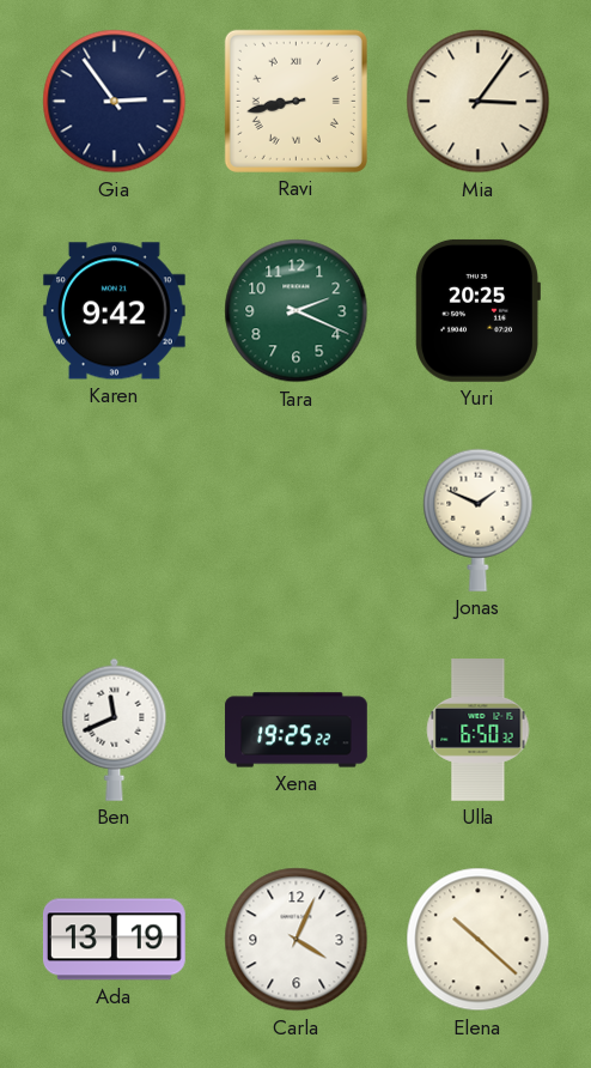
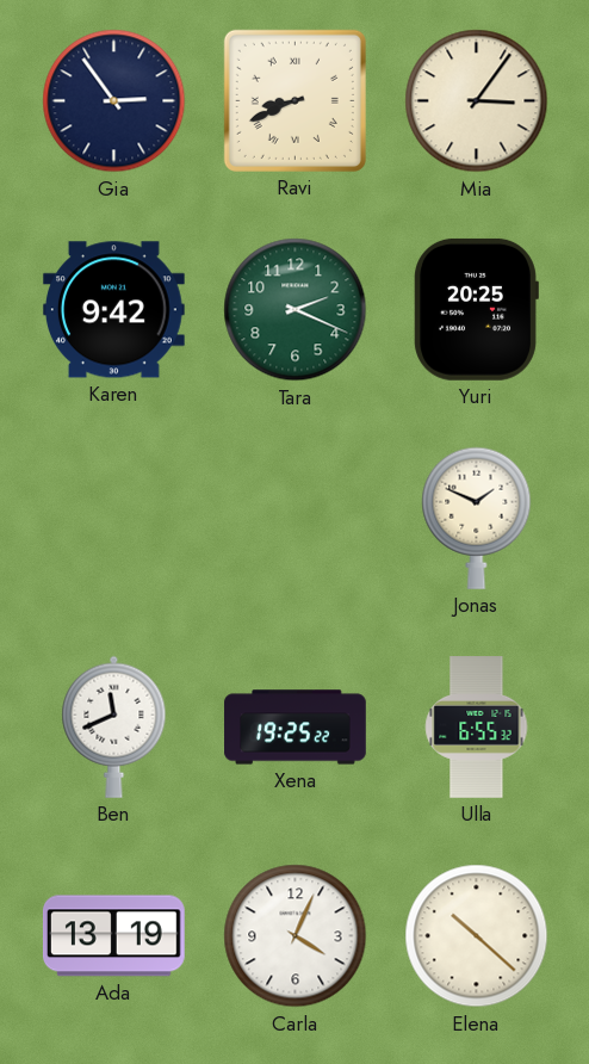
Ravi: 8:43 -> 8:41
Ulla: 6:50 -> 6:55
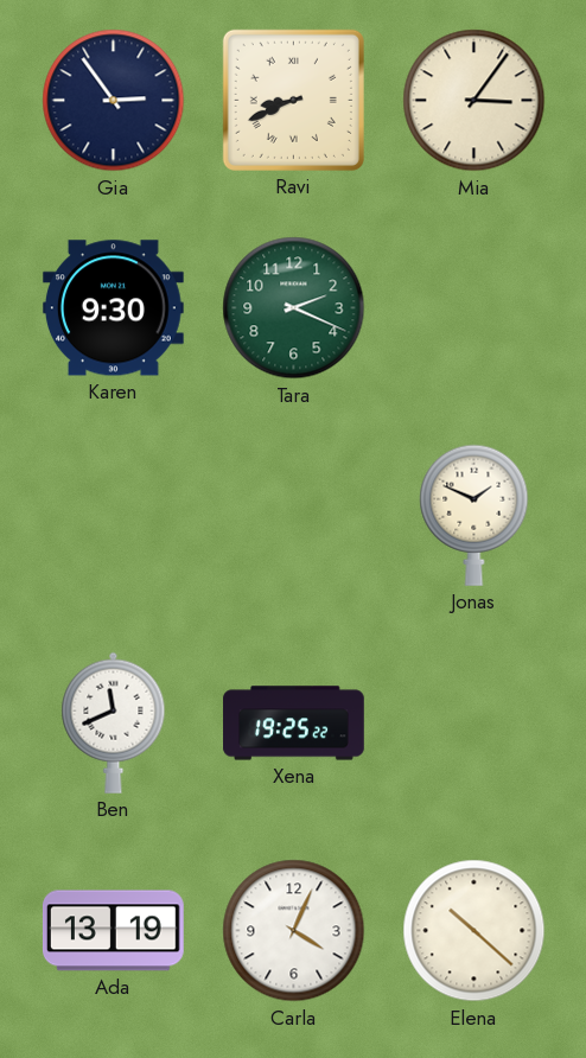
Karen: 9:42 -> 9:30
Yuri: 20:25 -> none
Ulla: 6:55 -> none
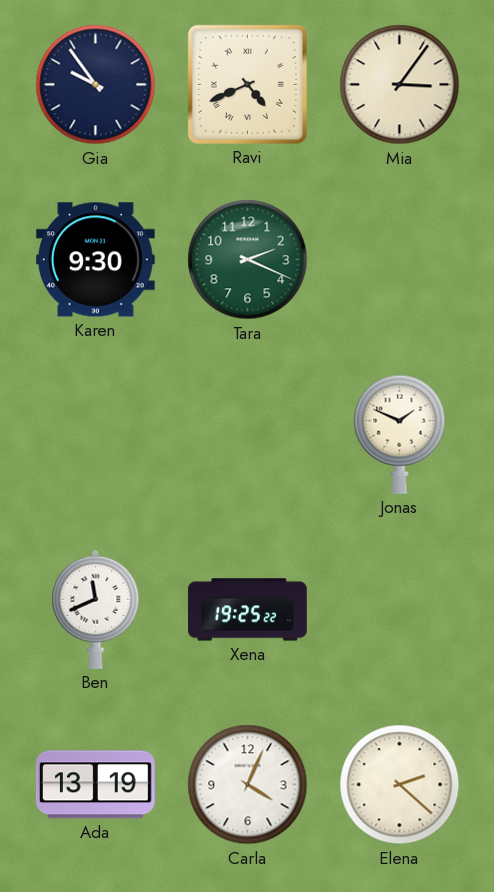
Gia: 2:54 -> 9:54
Ravi: 8:41 -> 4:41
Elena: 10:22 -> 2:22
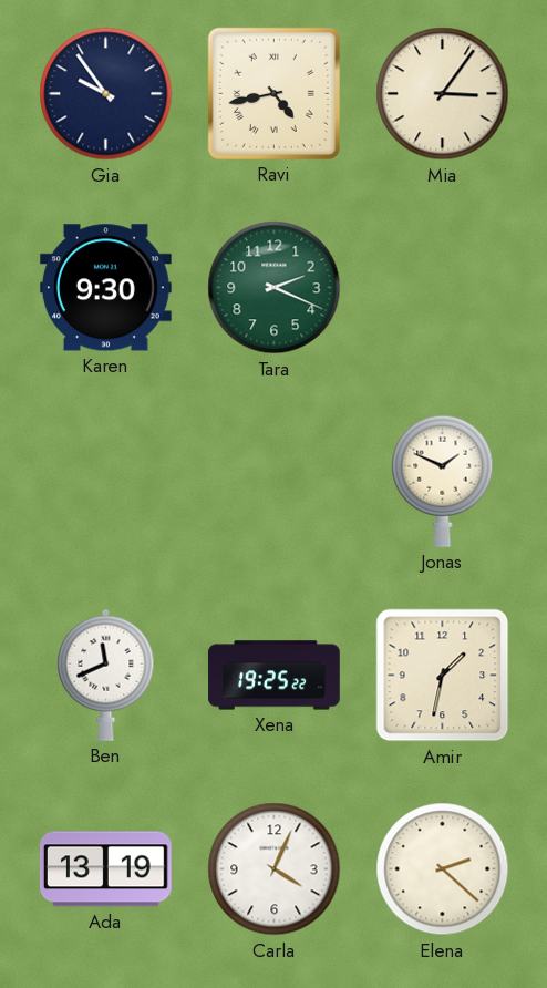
Ravi: 4:41 -> 4:43
Amir: none -> 1:32
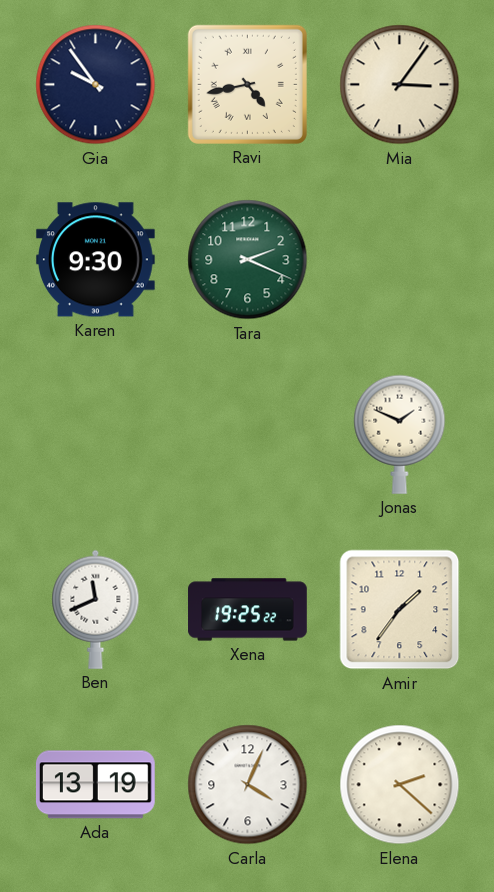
Amir: 1:32 -> 1:36
